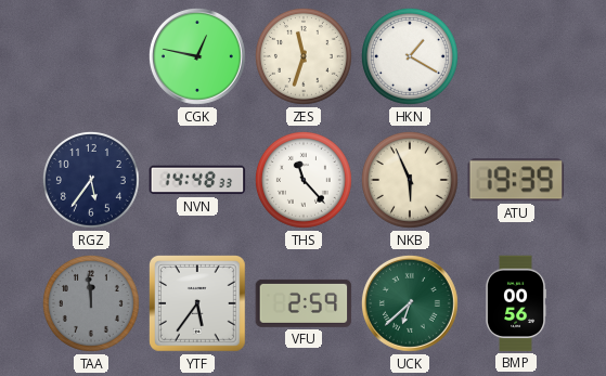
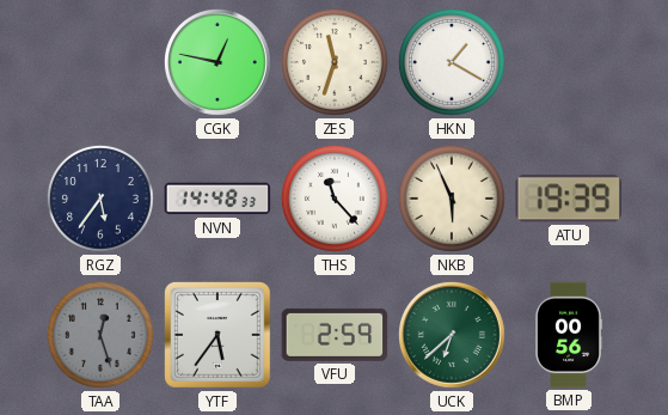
TAA: 11:59 -> 12:27
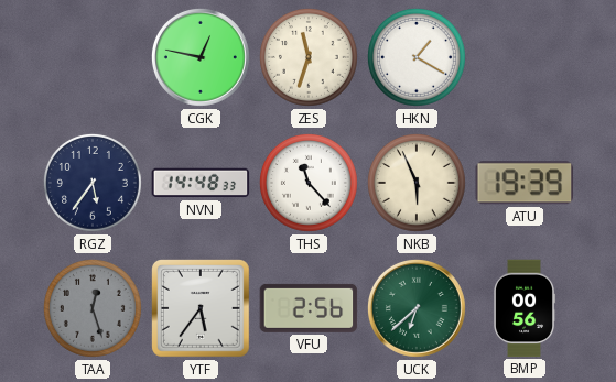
VFU: 2:59 -> 2:56
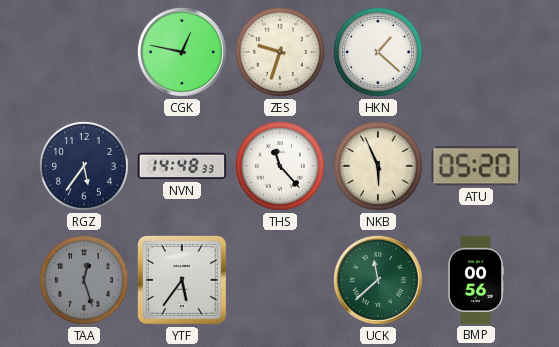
ZES: 11:33 -> 9:33
HKN: 1:20 -> 1:22
ATU: 19:39 -> 05:20
VFU: 2:56 -> none
UCK: 6:38 -> 11:38
